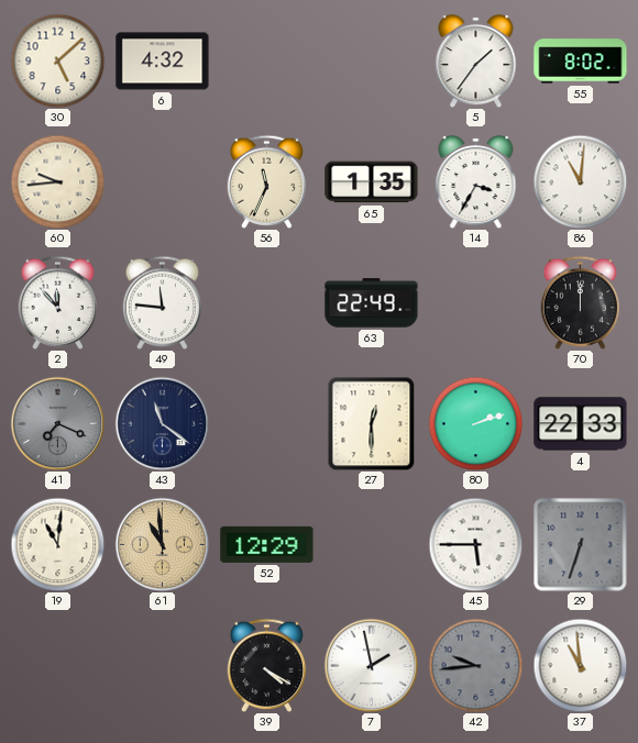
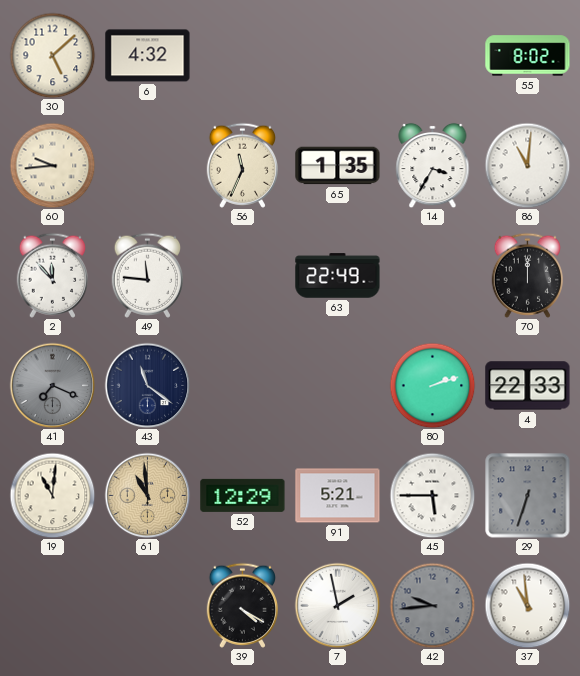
5: 1:36 -> none
27: 12:30 -> none
91: none -> 5:21
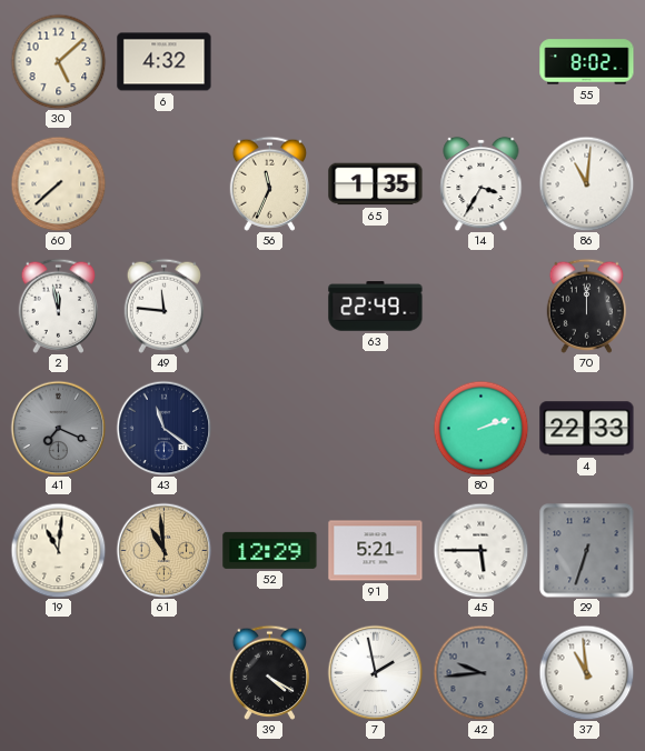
60: 9:44 -> 7:38
2: 11:53 -> 11:58
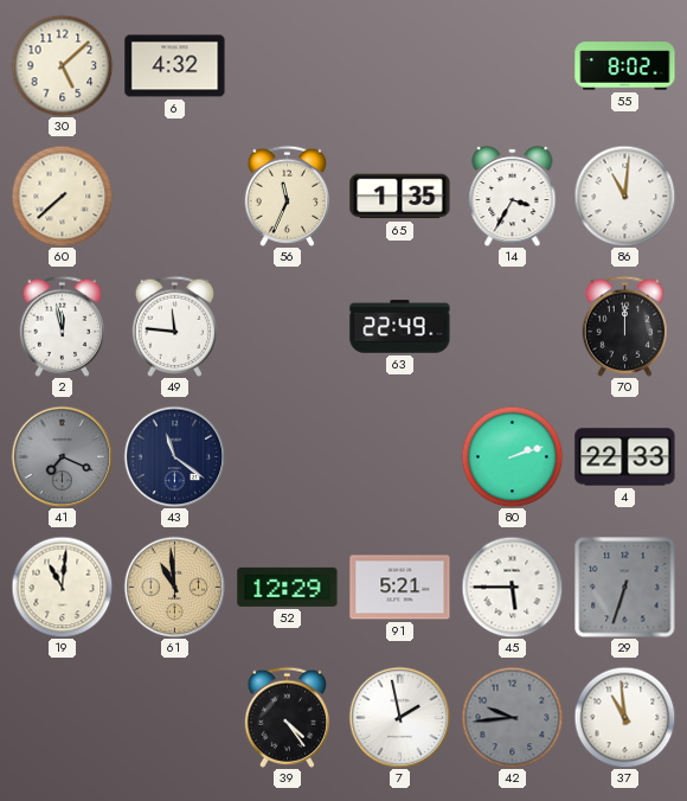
39: 4:20 -> 4:24
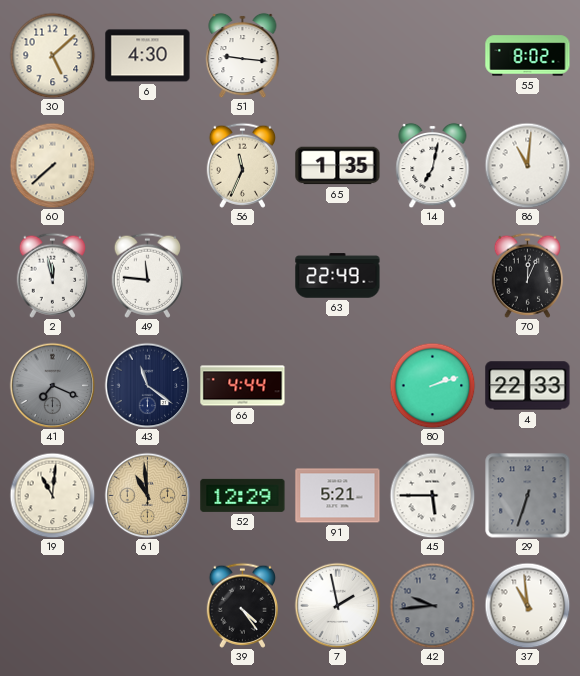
6: 4:32 -> 4:30
51: none -> 9:16
14: 3:35 -> 7:02
70: 12:00 -> 12:04
66: none -> 4:44
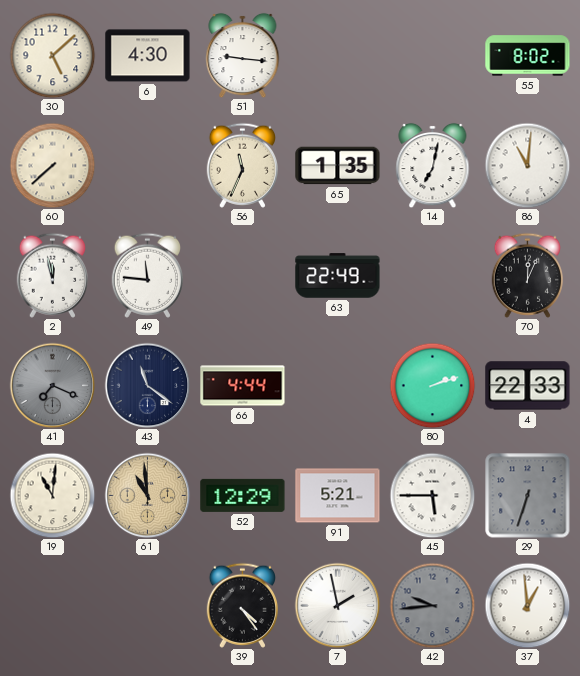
37: 10:59 -> 12:59
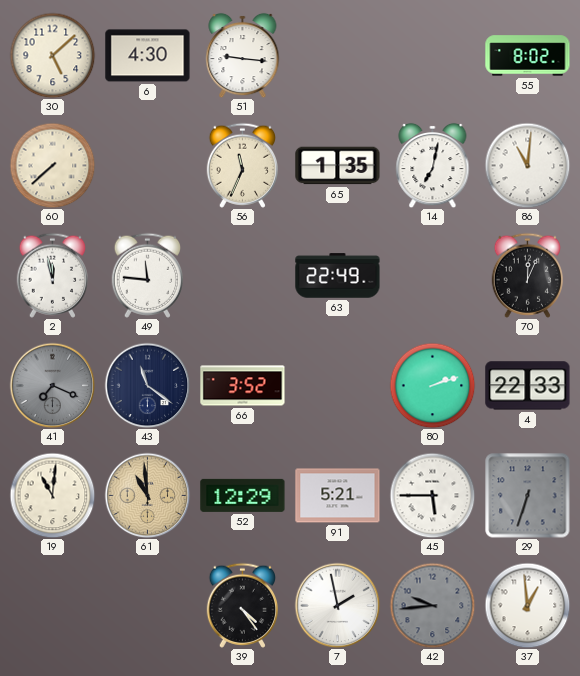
66: 4:44 -> 3:52
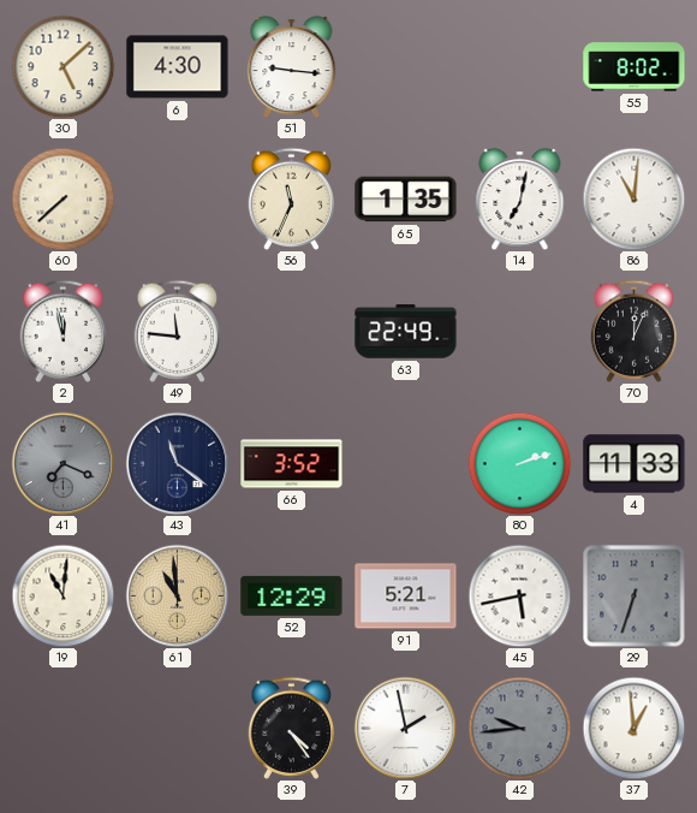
4: 22:33 -> 11:33
45: 5:45 -> 5:43
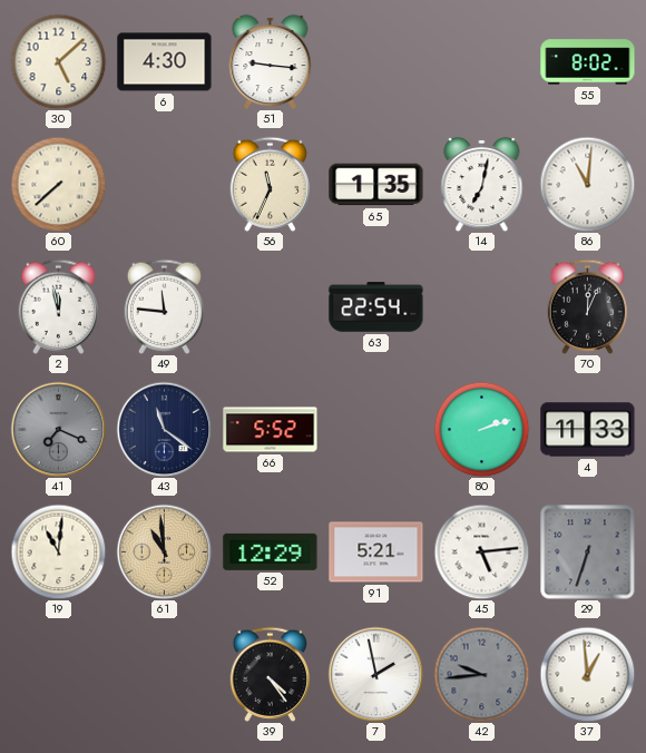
63: 22:49 -> 22:54
66: 3:52 -> 5:52
45: 5:43 -> 5:14
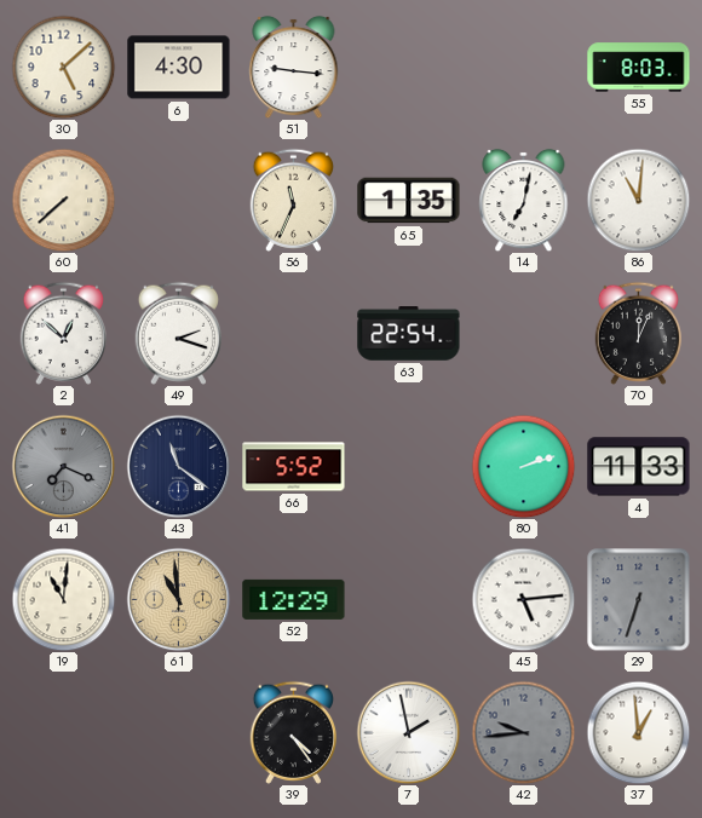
55: 8:02 -> 8:03
2: 11:58 -> 12:52
49: 11:46 -> 2:18
91: 5:21 -> none
